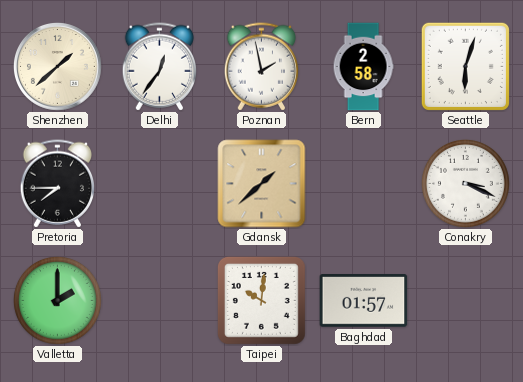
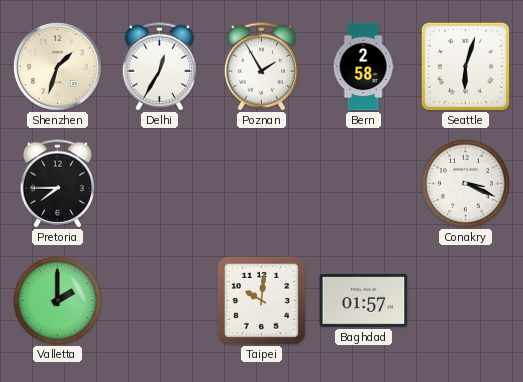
Shenzhen: 1:38 -> 1:33
Delhi: 12:36 -> 12:35
Poznan: 1:58 -> 1:55
Gdansk: 1:38 -> none
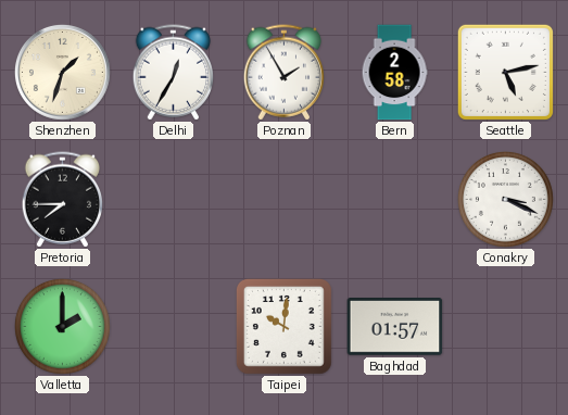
Seattle: 6:03 -> 5:13
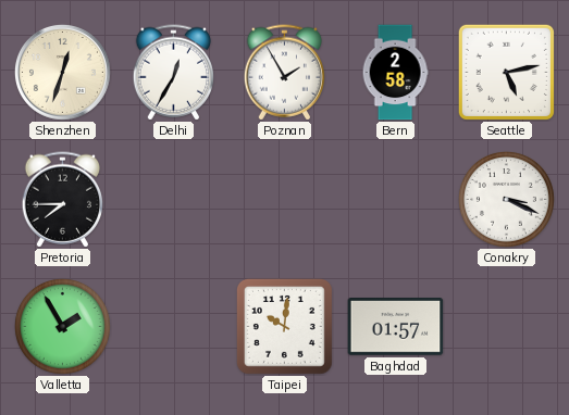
Shenzhen: 1:33 -> 12:33
Valletta: 2:00 -> 1:55
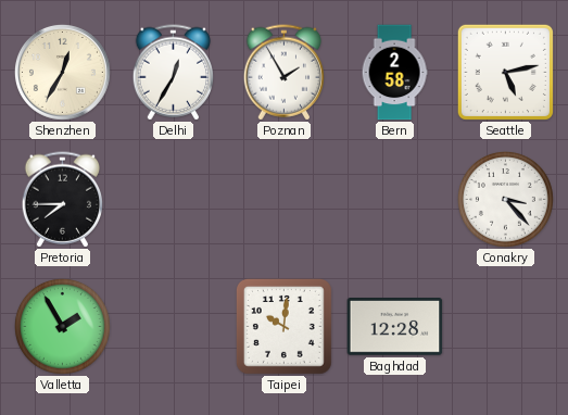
Shenzhen: 12:33 -> 12:35
Conakry: 3:19 -> 3:23
Baghdad: 01:57 -> 12:28
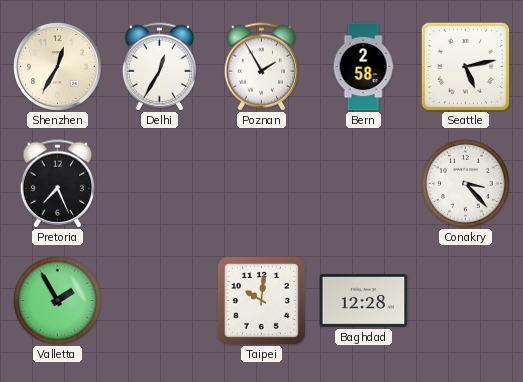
Pretoria: 7:45 -> 7:26
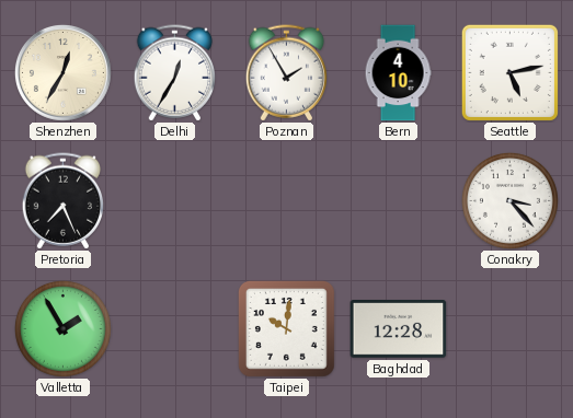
Bern: 2:58 -> 4:10
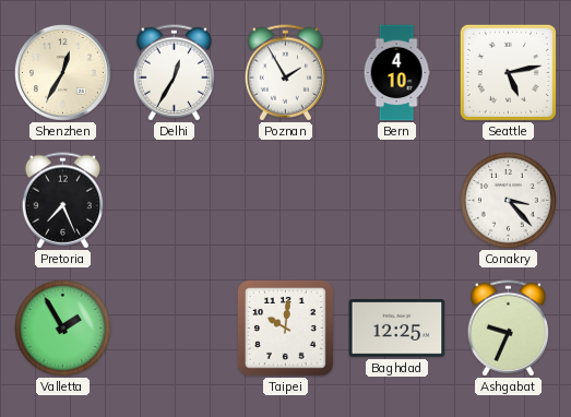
Baghdad: 12:28 -> 12:25
Ashgabat: none -> 9:34
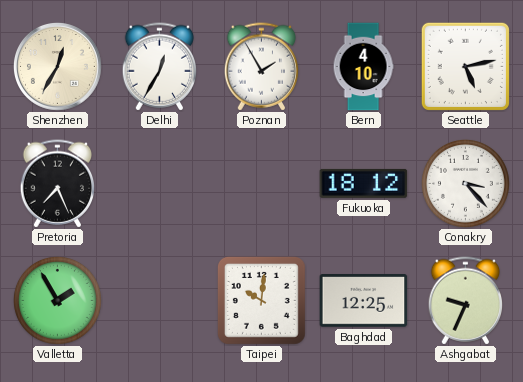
Fukuoka: none -> 18:12
